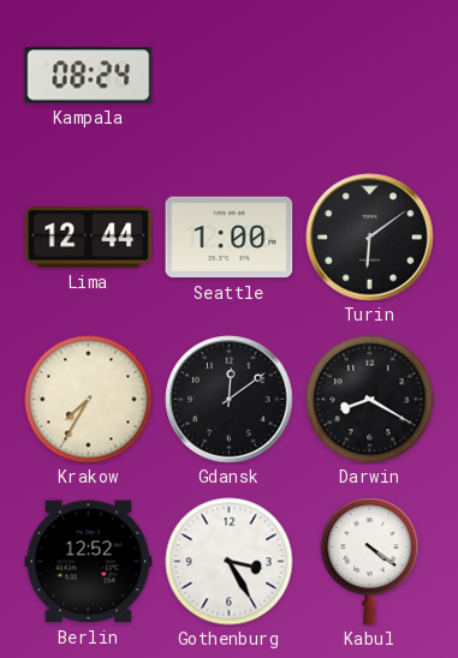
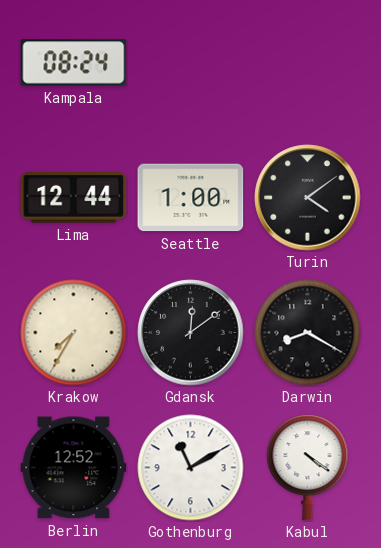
Turin: 6:09 -> 4:09
Gothenburg: 3:25 -> 11:10
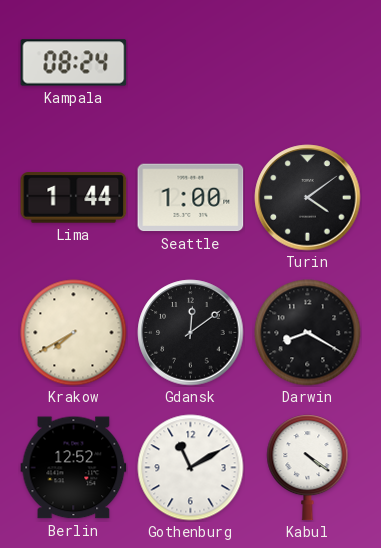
Lima: 12:44 -> 1:44
Krakow: 7:35 -> 7:40
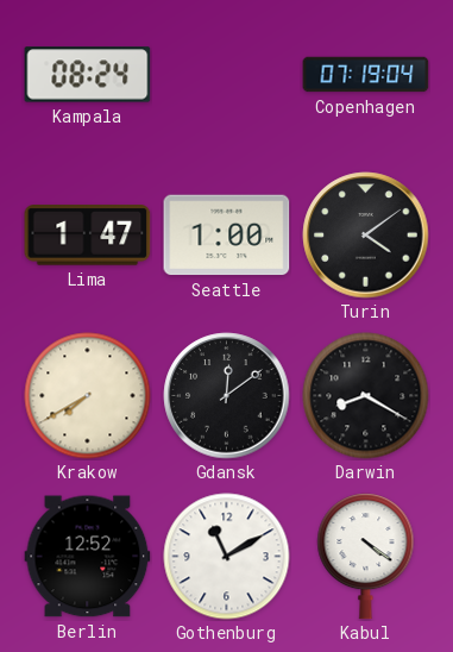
Copenhagen: none -> 07:19
Lima: 1:44 -> 1:47
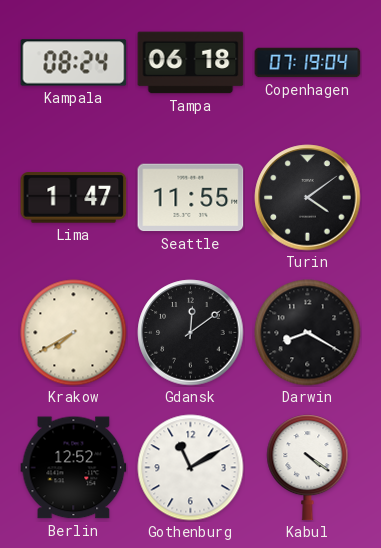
Tampa: none -> 06:18
Seattle: 1:00 -> 11:55
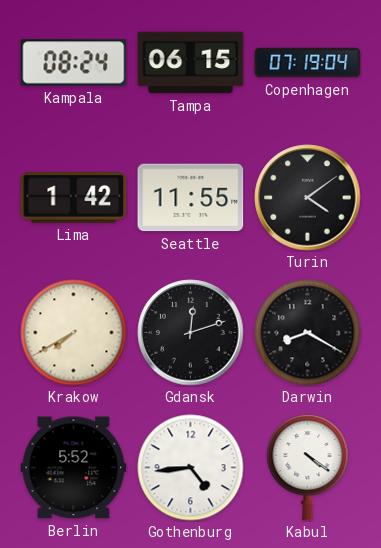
Tampa: 06:18 -> 06:15
Lima: 1:47 -> 1:42
Gdansk: 12:09 -> 12:12
Berlin: 12:52 -> 5:52
Gothenburg: 11:10 -> 4:44
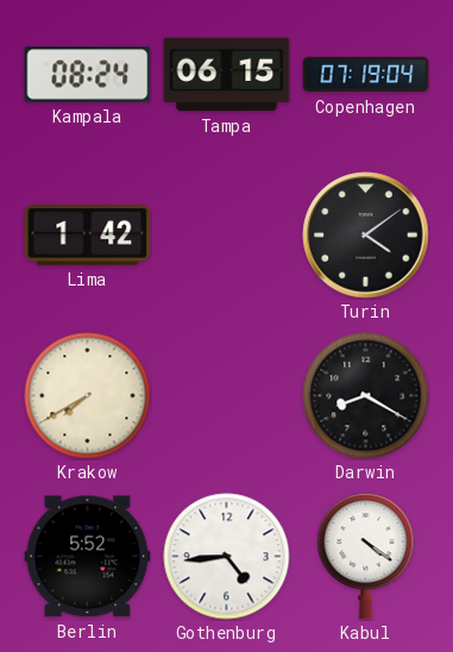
Seattle: 11:55 -> none
Gdansk: 12:12 -> none
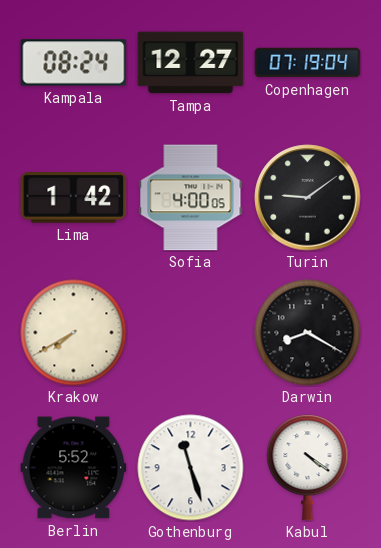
Tampa: 06:15 -> 12:27
Sofia: none -> 4:00
Turin: 4:09 -> 9:09
Gothenburg: 4:44 -> 11:27
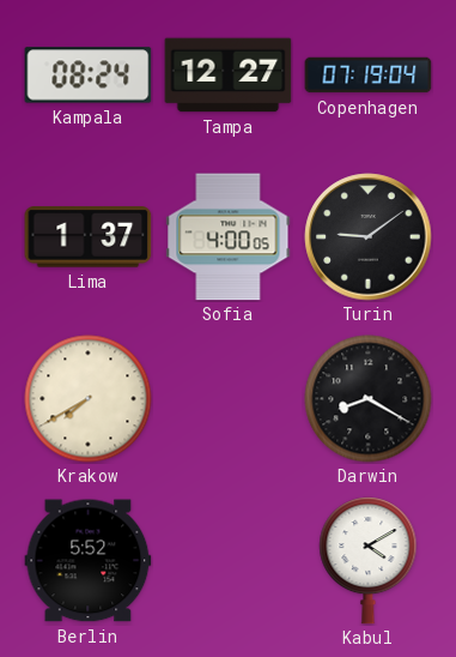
Lima: 1:42 -> 1:37
Gothenburg: 11:27 -> none
Kabul: 4:21 -> 4:10
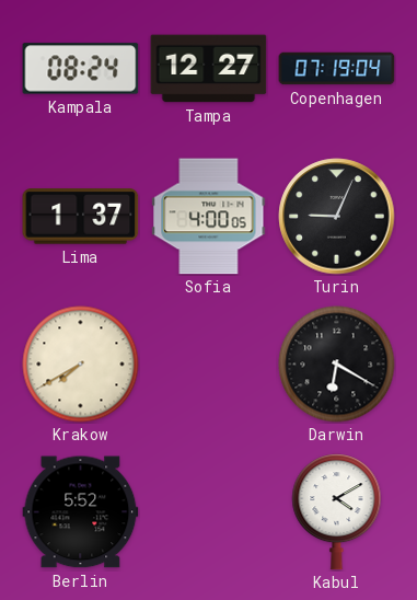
Turin: 9:09 -> 9:04
Darwin: 8:20 -> 6:20
